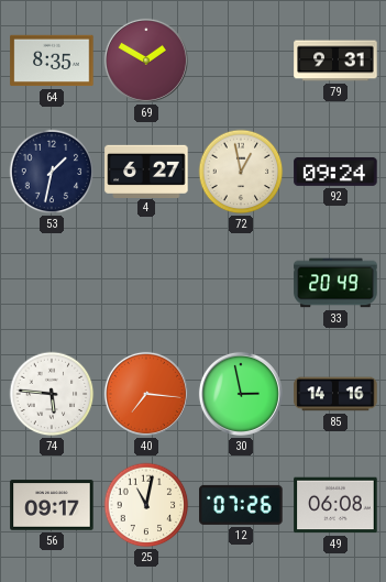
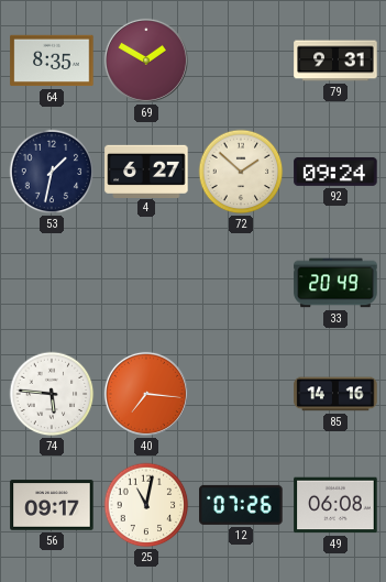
72: 12:58 -> 1:52
30: 2:58 -> none
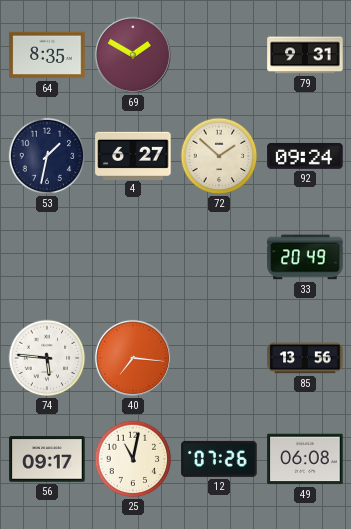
85: 14:16 -> 13:56
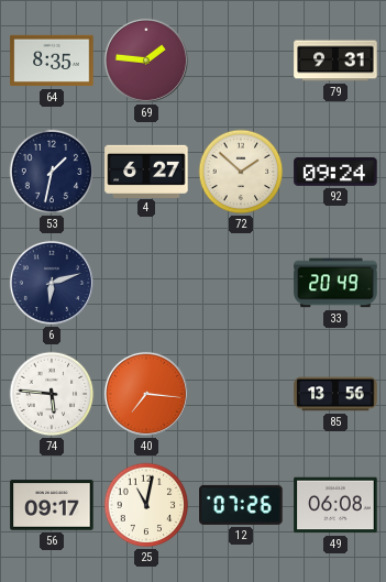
69: 1:50 -> 1:46
6: none -> 6:12
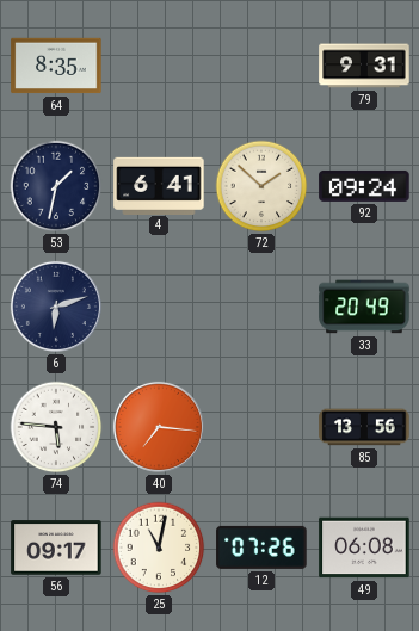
69: 1:46 -> none
4: 6:27 -> 6:41
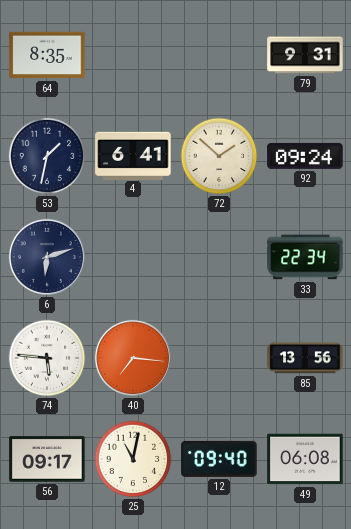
33: 20:49 -> 22:34
12: 07:26 -> 09:40
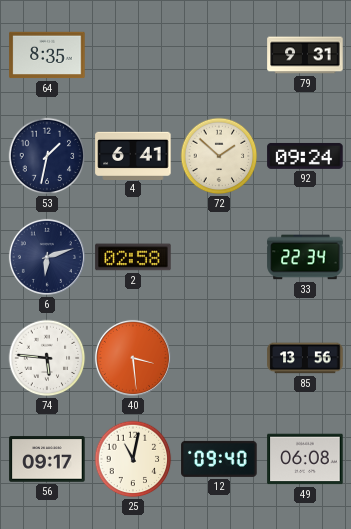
2: none -> 02:58
40: 7:16 -> 3:29
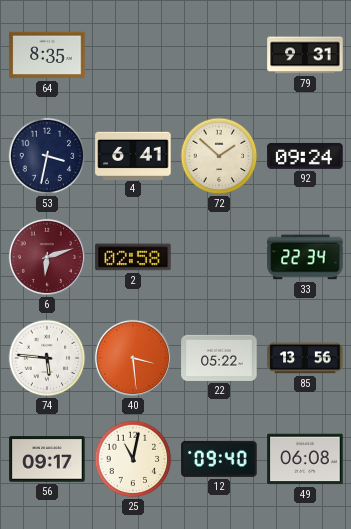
53: 1:32 -> 3:32
6 dial: navy -> burgundy
22: none -> 05:22
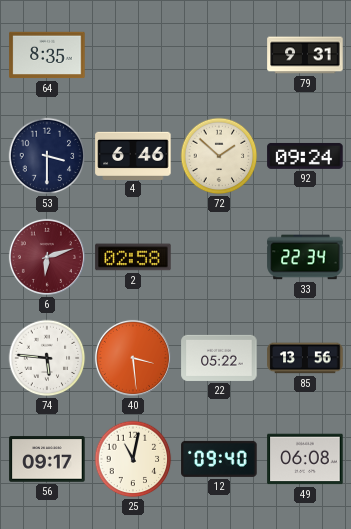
53: 3:32 -> 3:30
4: 6:41 -> 6:46
